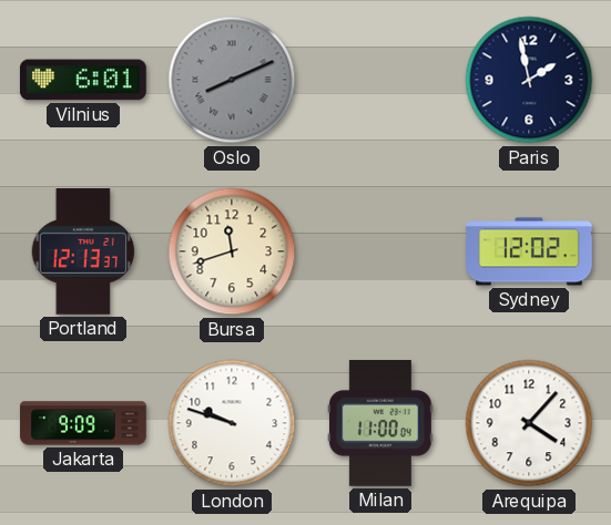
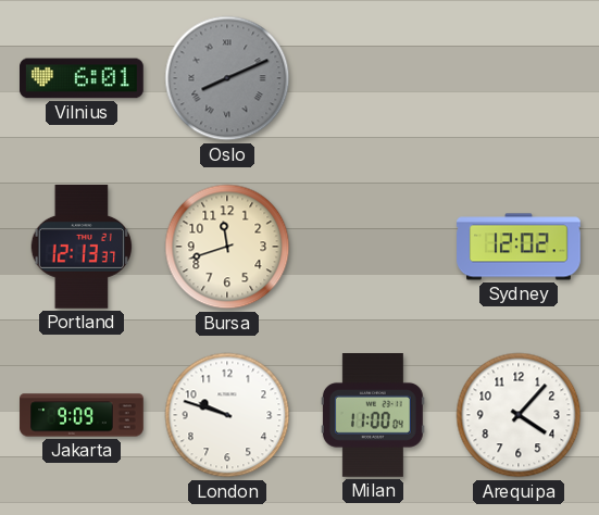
Paris: 1:58 -> none
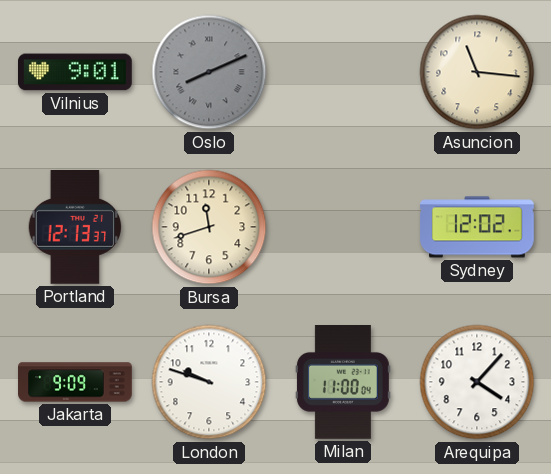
Vilnius: 6:01 -> 9:01
Asuncion: none -> 11:16
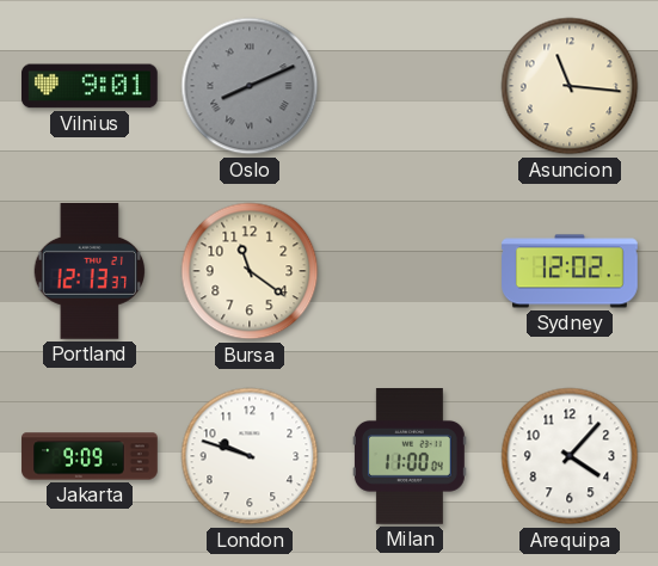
Bursa: 11:42 -> 11:21
